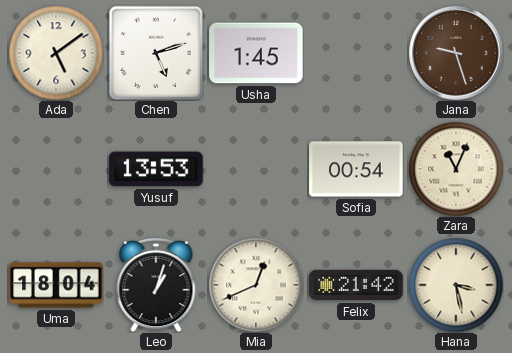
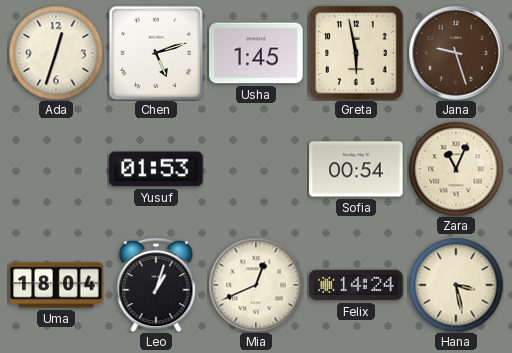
Ada: 5:09 -> 12:33
Greta: none -> 5:58
Yusuf: 13:53 -> 01:53
Felix: 21:42 -> 14:24
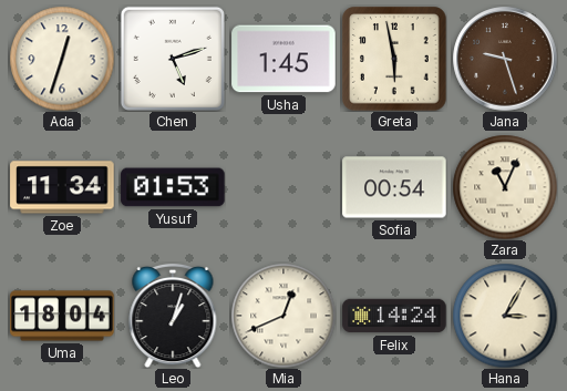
Zoe: none -> 11:34
Hana: 3:28 -> 3:05
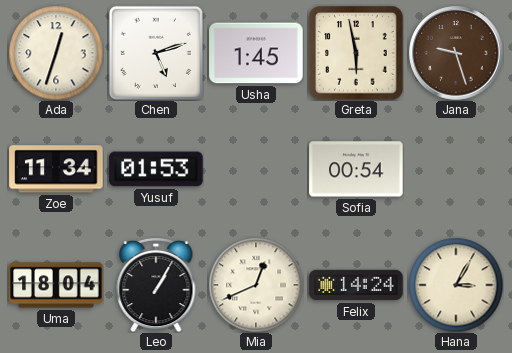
Zara: 11:04 -> none
Leo: 1:03 -> 1:05
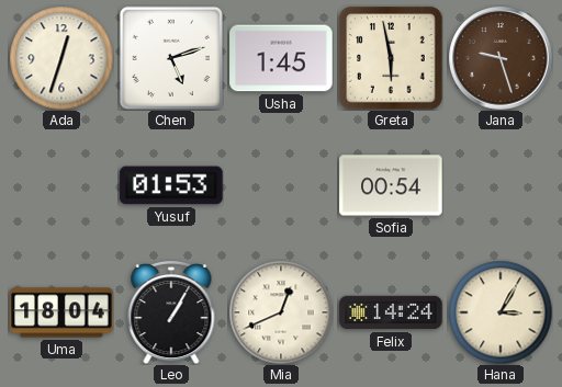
Zoe: 11:34 -> none
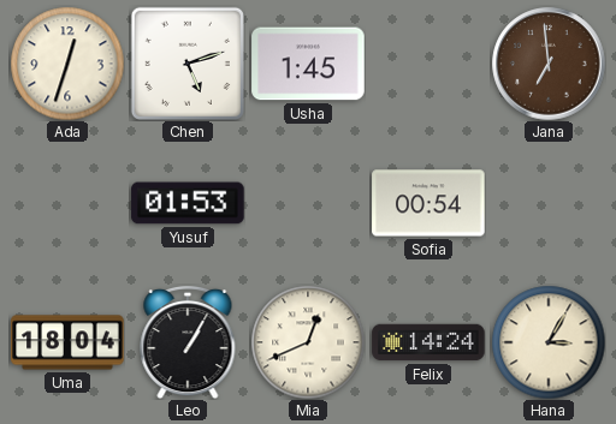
Greta: 5:58 -> none
Jana: 9:27 -> 6:59
